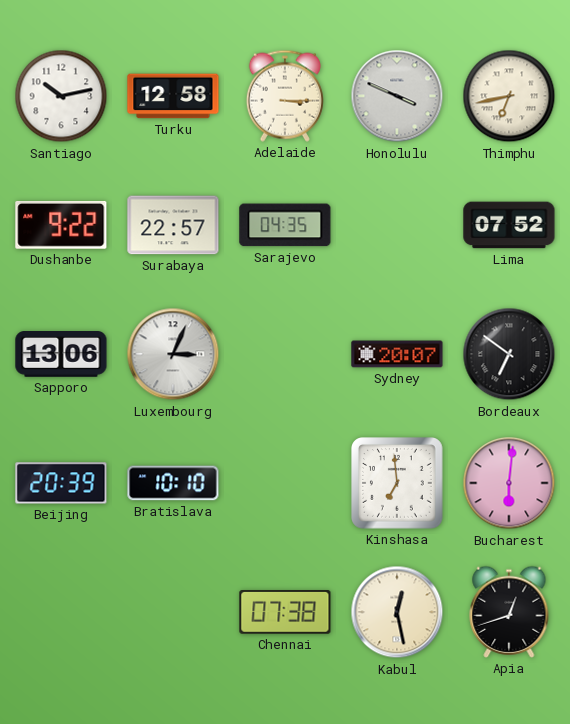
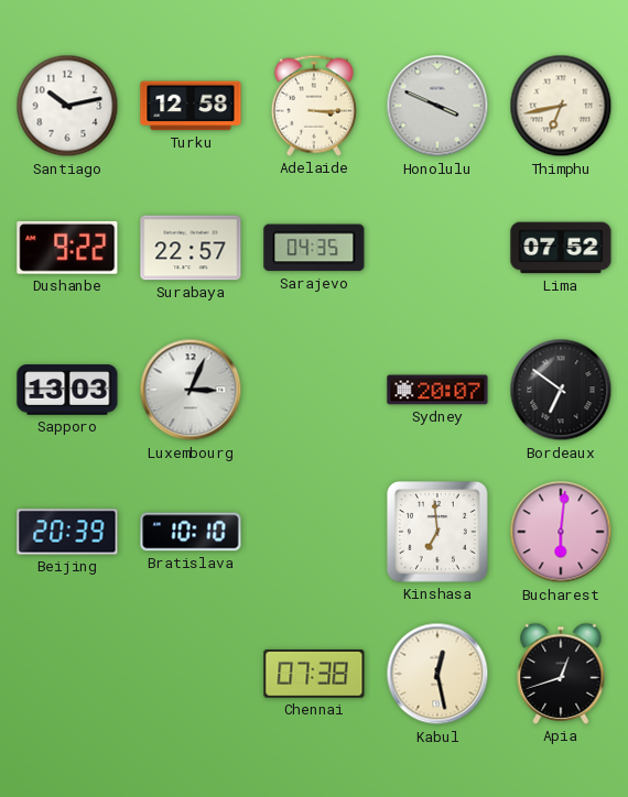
Sapporo: 13:06 -> 13:03
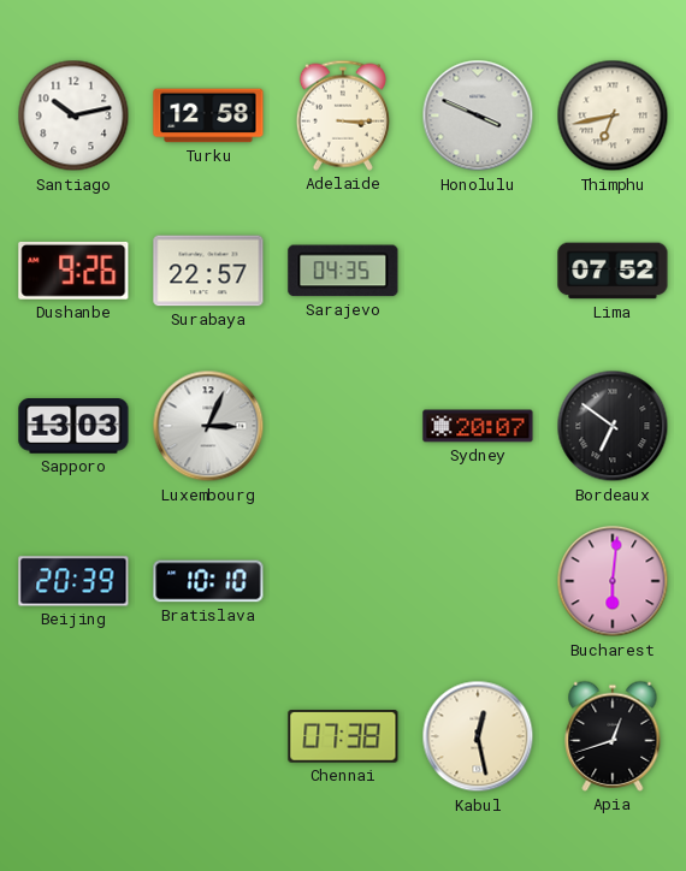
Dushanbe: 9:22 -> 9:26
Kinshasa: 6:59 -> none
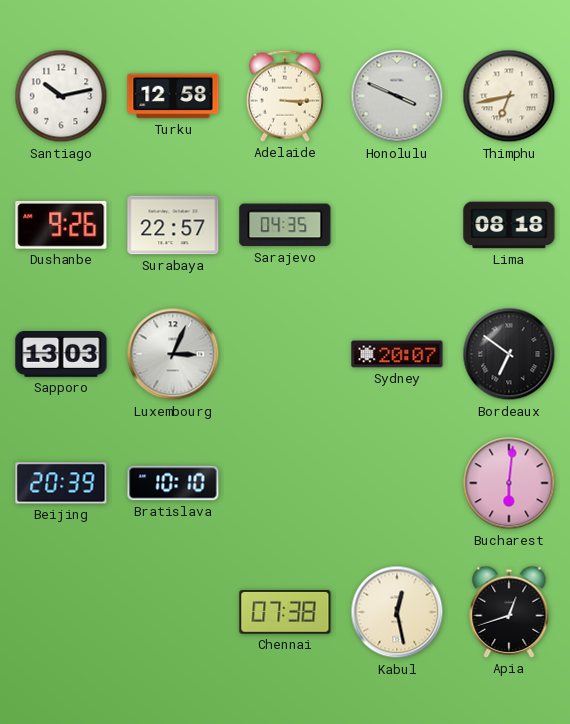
Lima: 07:52 -> 08:18
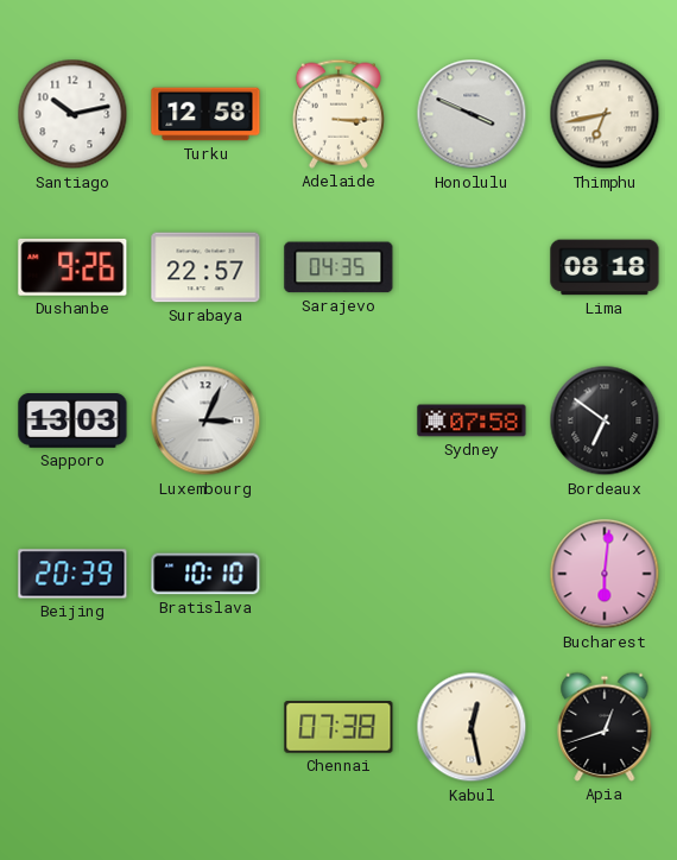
Sydney: 20:07 -> 07:58
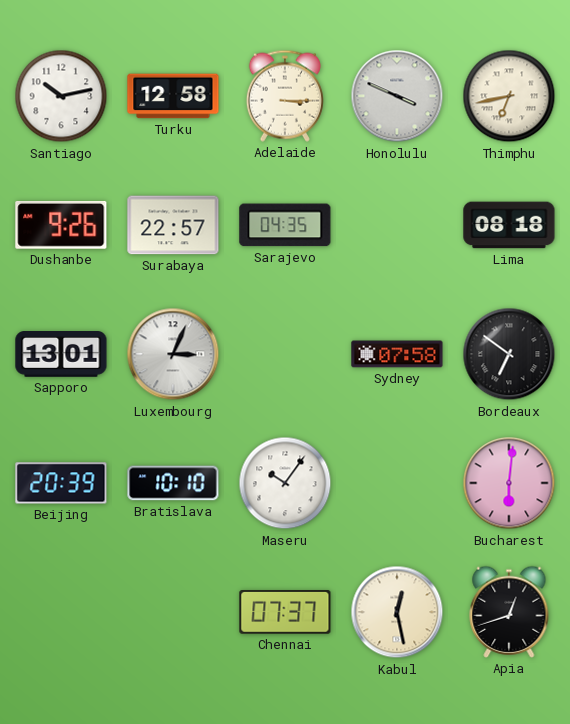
Sapporo: 13:03 -> 13:01
Maseru: none -> 10:06
Chennai: 07:38 -> 07:37
